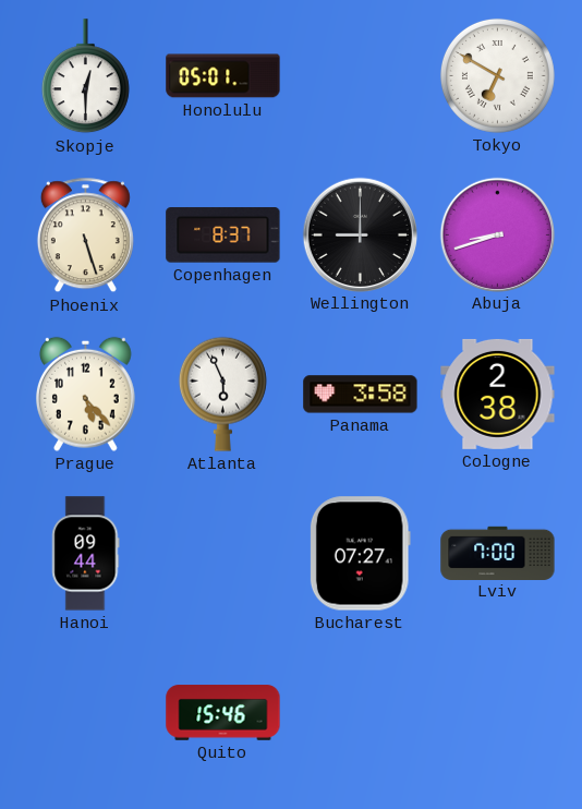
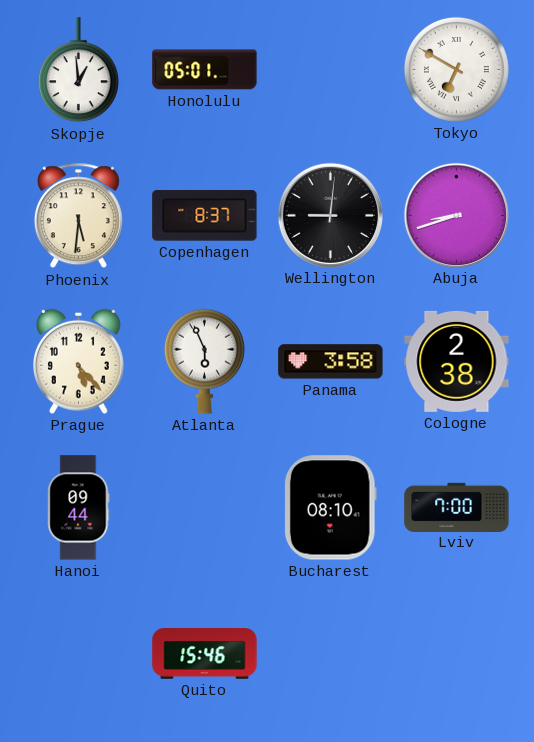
Skopje: 12:30 -> 12:59
Phoenix: 5:27 -> 5:31
Wellington: 9:00 -> 9:01
Bucharest: 07:27 -> 08:10
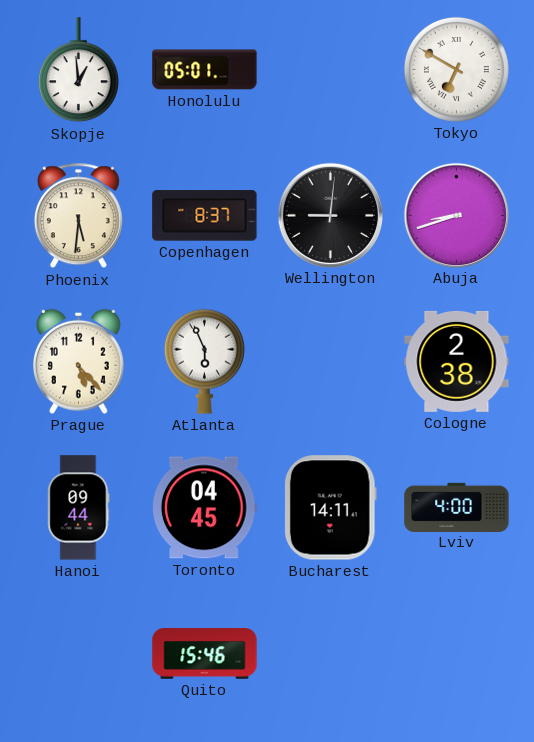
Panama: 3:58 -> none
Toronto: none -> 04:45
Bucharest: 08:10 -> 14:11
Lviv: 7:00 -> 4:00
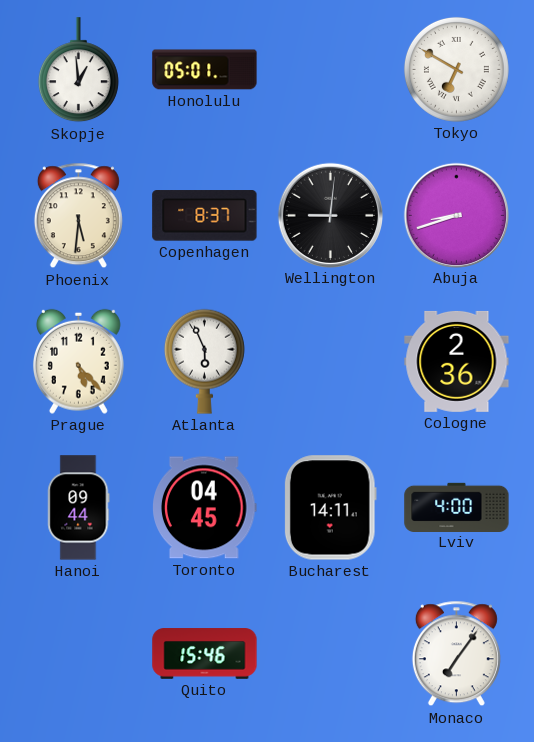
Cologne: 2:38 -> 2:36
Monaco: none -> 7:06
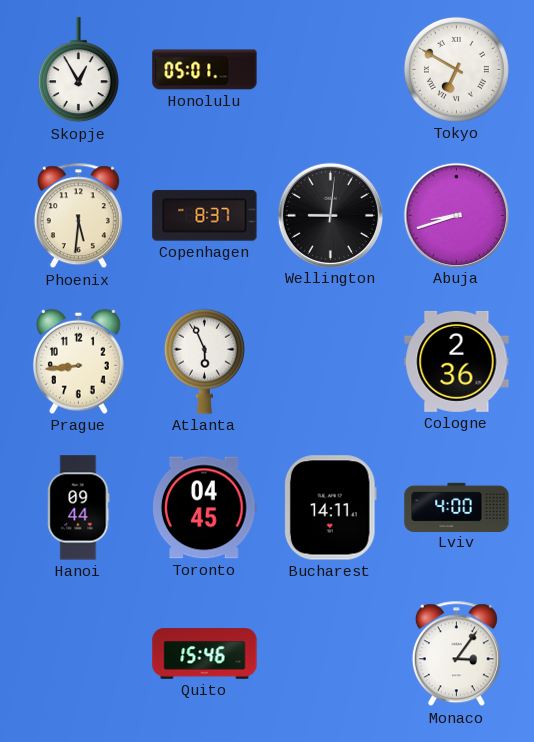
Skopje: 12:59 -> 12:55
Prague: 5:23 -> 8:44
Monaco: 7:06 -> 3:06
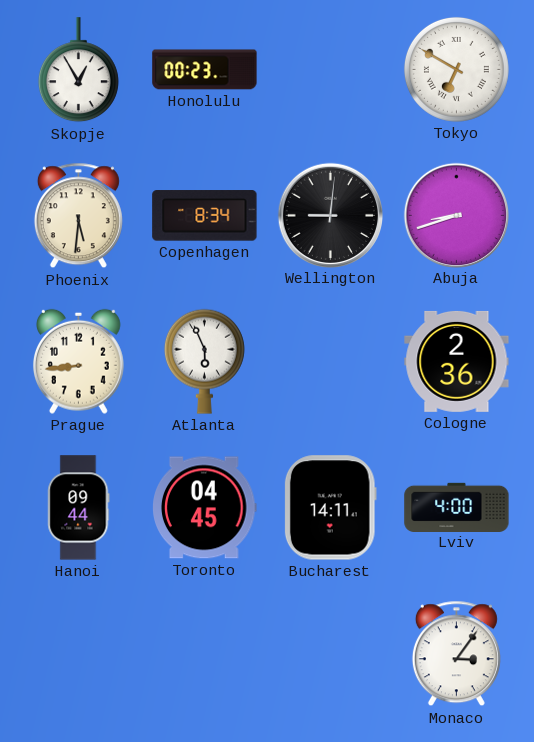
Honolulu: 05:01 -> 00:23
Copenhagen: 8:37 -> 8:34
Quito: 15:46 -> none
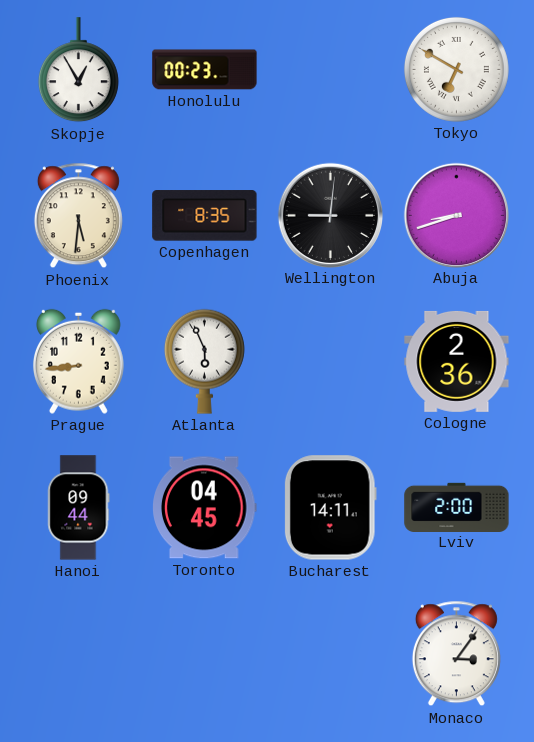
Copenhagen: 8:34 -> 8:35
Lviv: 4:00 -> 2:00
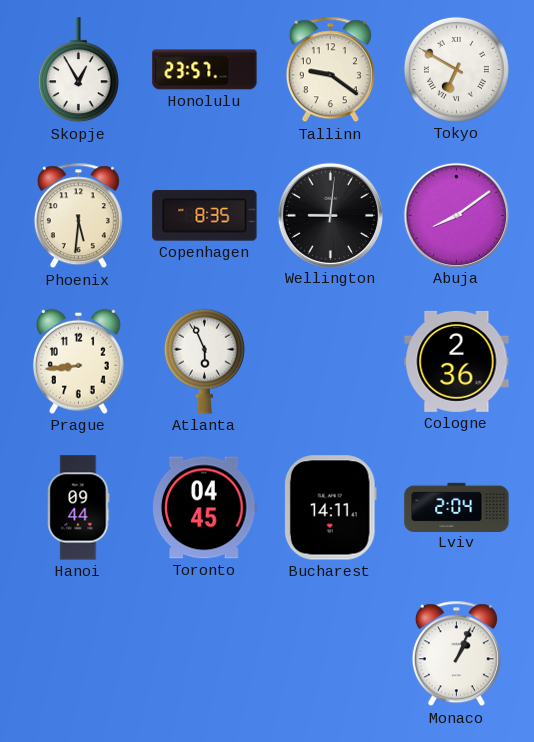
Honolulu: 00:23 -> 23:57
Tallinn: none -> 9:21
Abuja: 8:42 -> 8:09
Lviv: 2:00 -> 2:04
Monaco: 3:06 -> 1:04
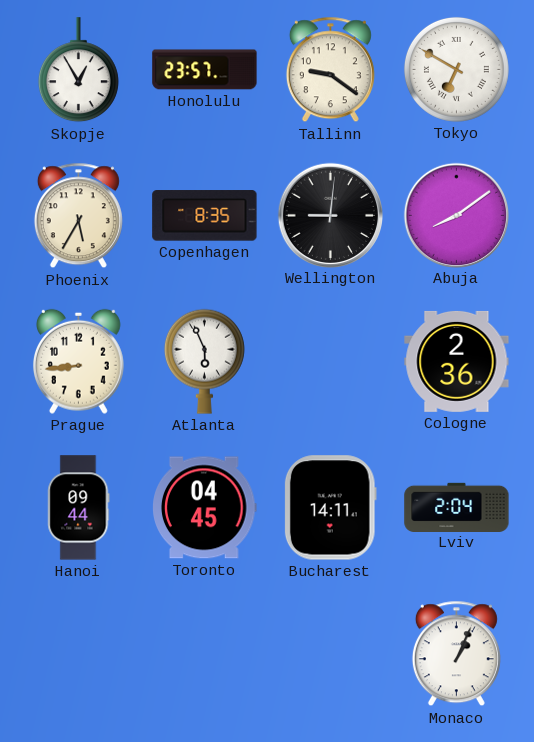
Phoenix: 5:31 -> 5:35
